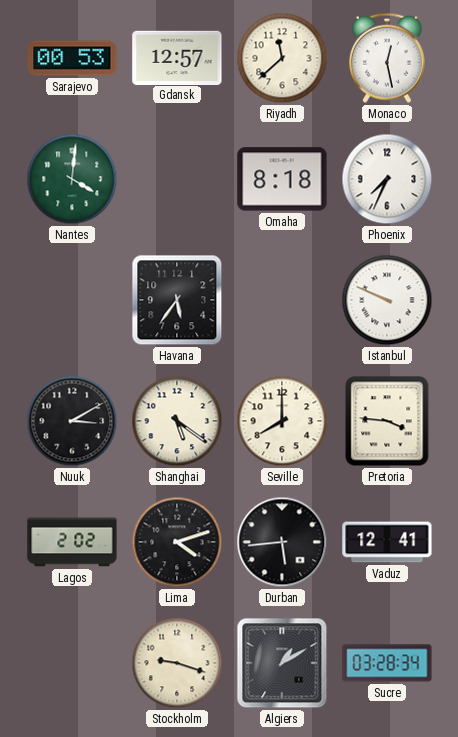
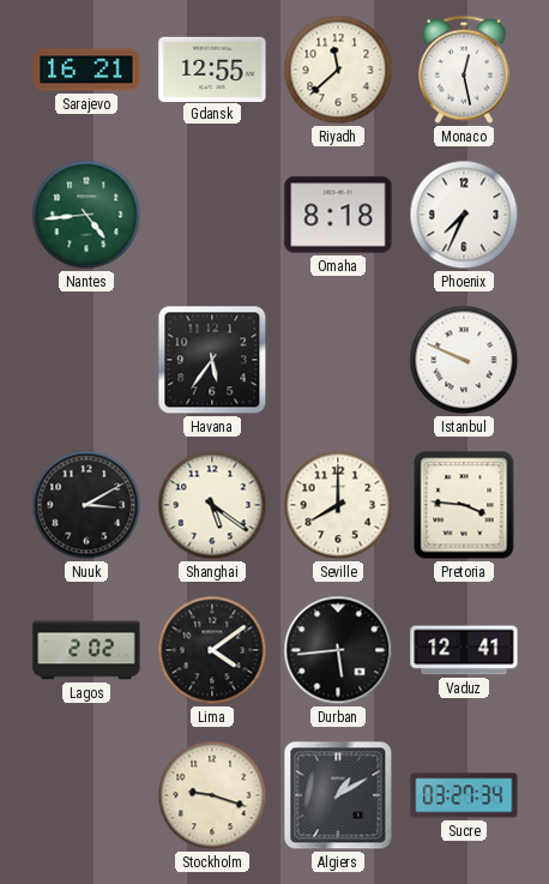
Sarajevo: 00:53 -> 16:21
Gdansk: 12:57 -> 12:55
Nantes: 4:01 -> 4:44
Lima: 4:12 -> 4:09
Sucre: 03:28 -> 03:27
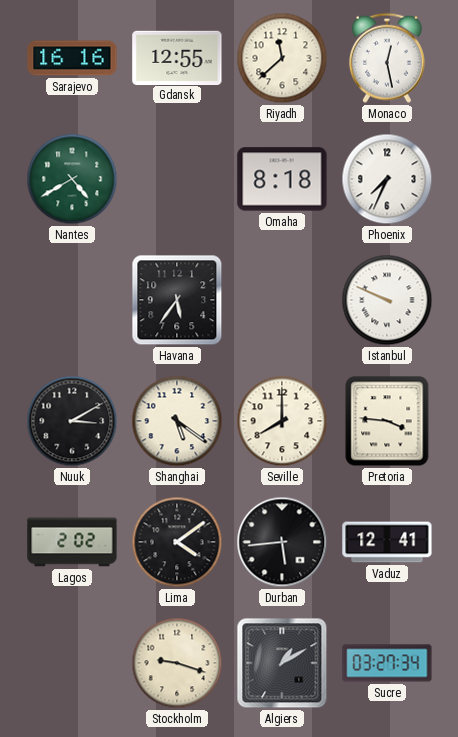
Sarajevo: 16:21 -> 16:16
Nantes: 4:44 -> 4:40
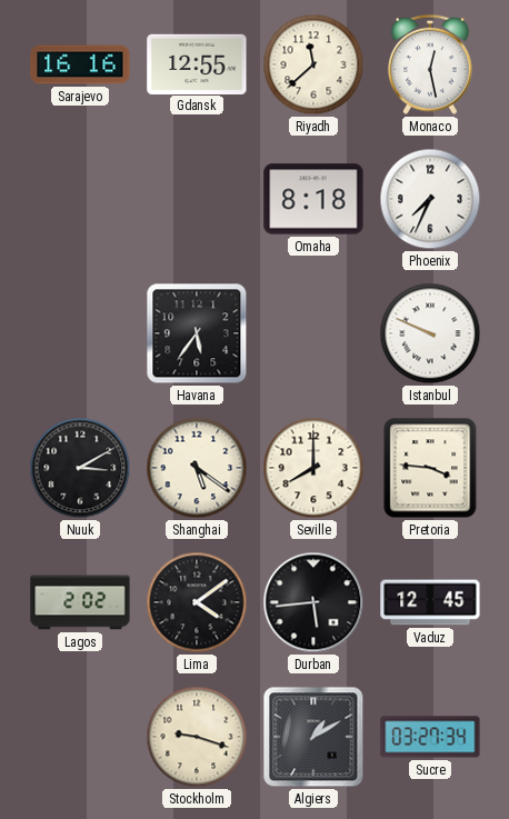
Nantes: 4:40 -> none
Vaduz: 12:41 -> 12:45
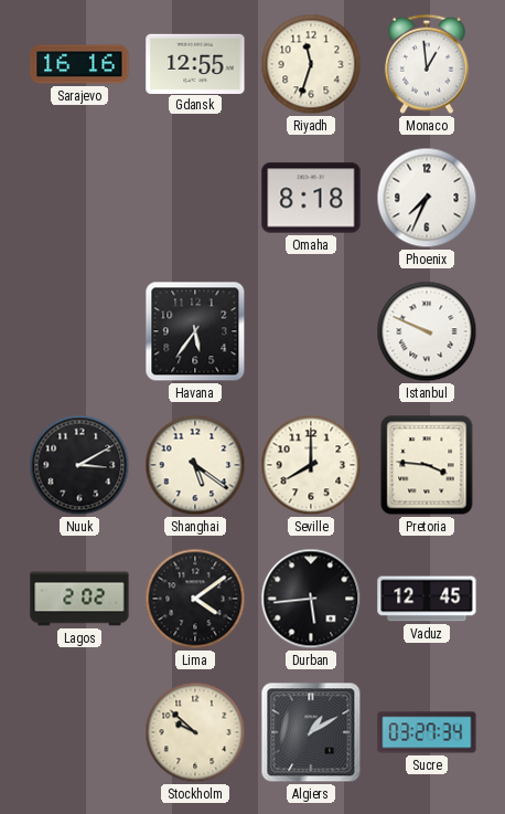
Riyadh: 11:38 -> 11:33
Monaco: 12:28 -> 12:59
Stockholm: 9:18 -> 9:52
